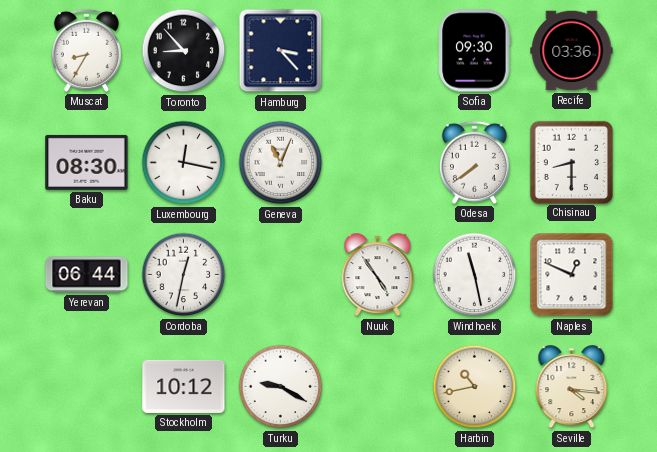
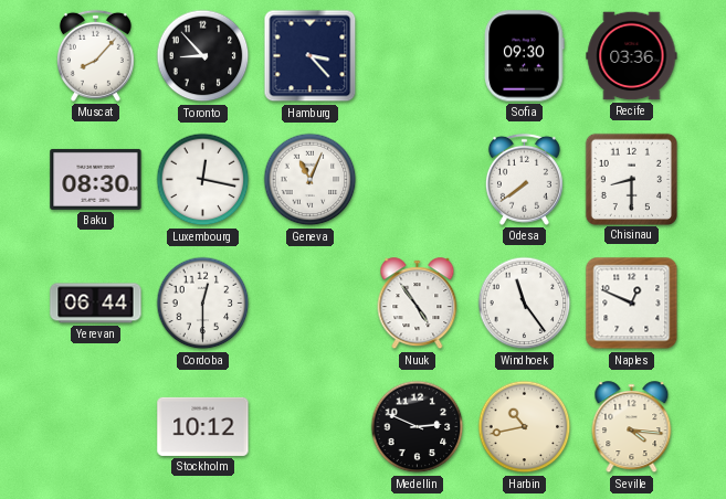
Muscat: 8:35 -> 8:07
Cordoba: 12:32 -> 12:30
Windhoek: 11:28 -> 11:24
Turku: 9:20 -> none
Medellin: none -> 2:49
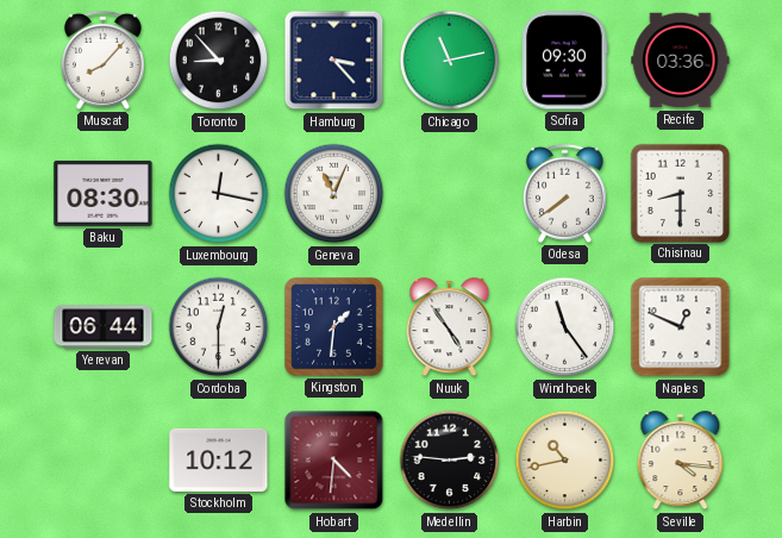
Chicago: none -> 11:13
Kingston: none -> 1:31
Hobart: none -> 4:31
Medellin: 2:49 -> 2:46
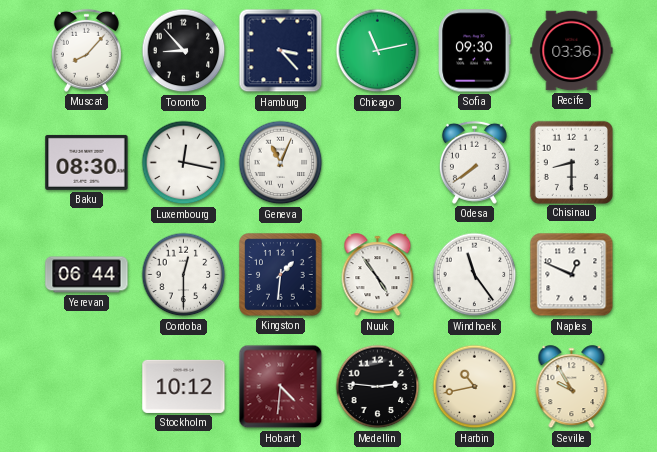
Seville: 4:16 -> 9:55
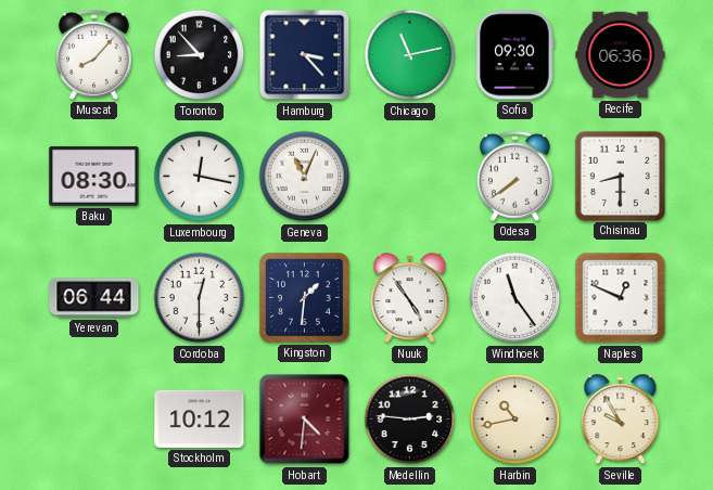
Recife: 03:36 -> 06:36
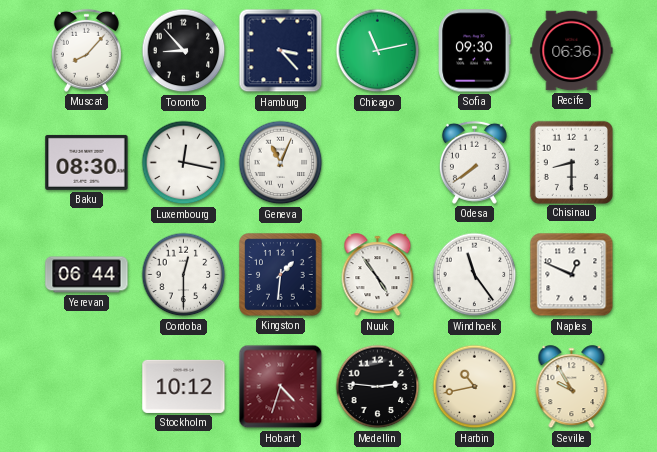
Hobart: 4:31 -> 4:33
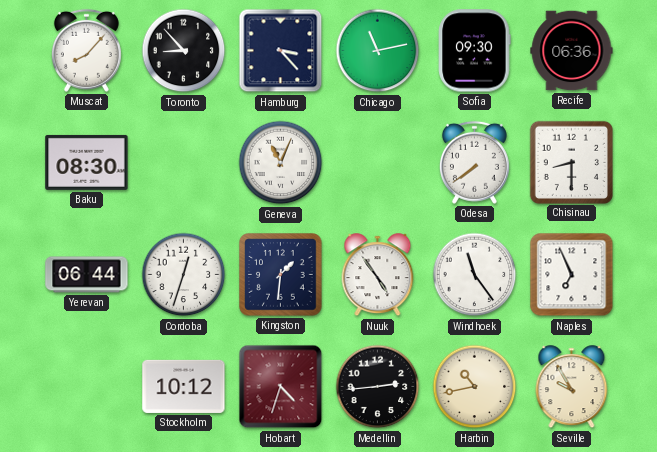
Luxembourg: 12:17 -> none
Cordoba: 12:30 -> 12:33
Naples: 12:49 -> 6:56
Medellin: 2:46 -> 2:44
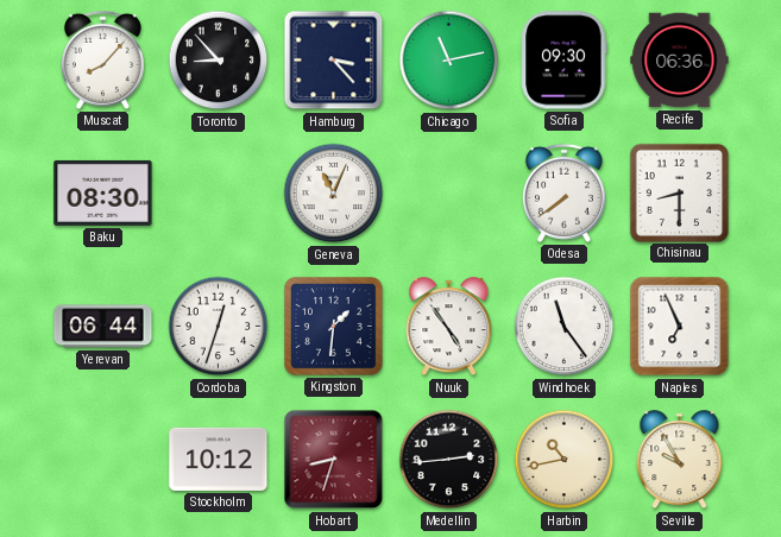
Hobart: 4:33 -> 8:33
